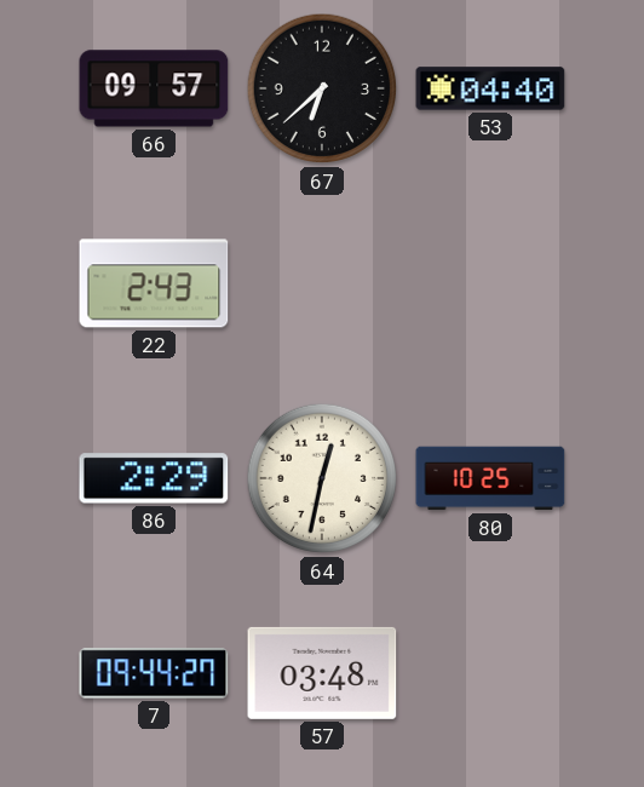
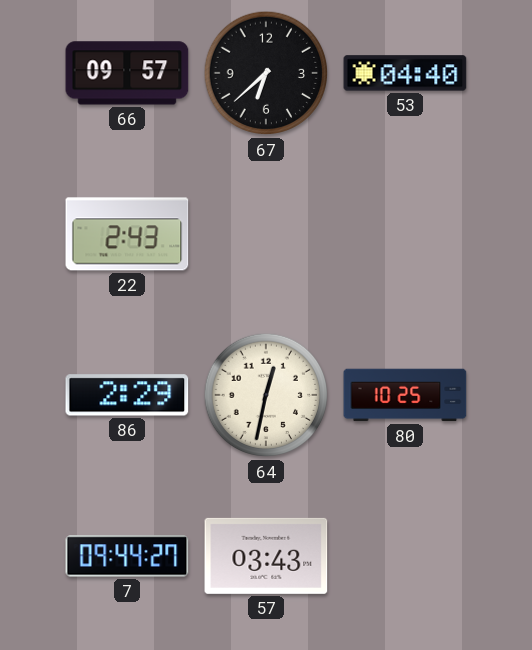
57: 03:48 -> 03:43
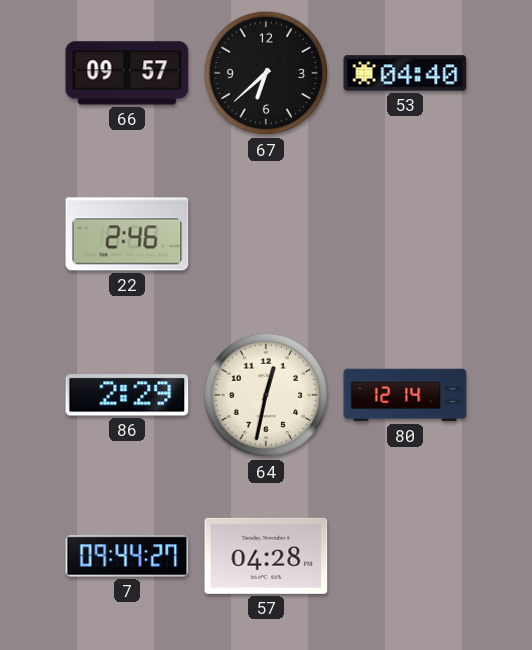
22: 2:43 -> 2:46
80: 10:25 -> 12:14
57: 03:43 -> 04:28
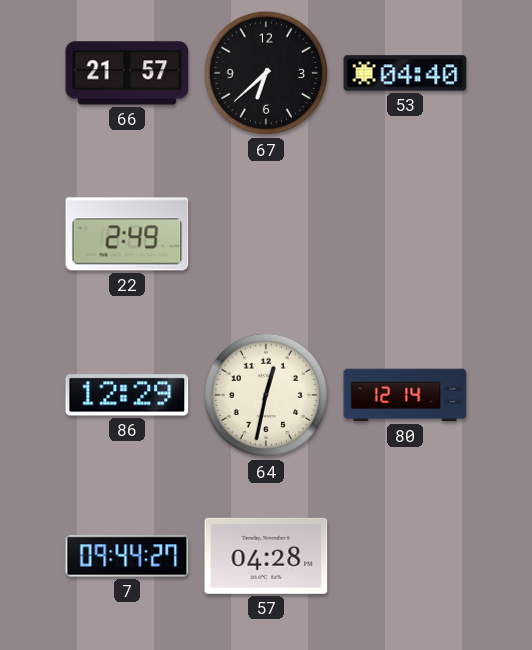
66: 09:57 -> 21:57
22: 2:46 -> 2:49
86: 2:29 -> 12:29
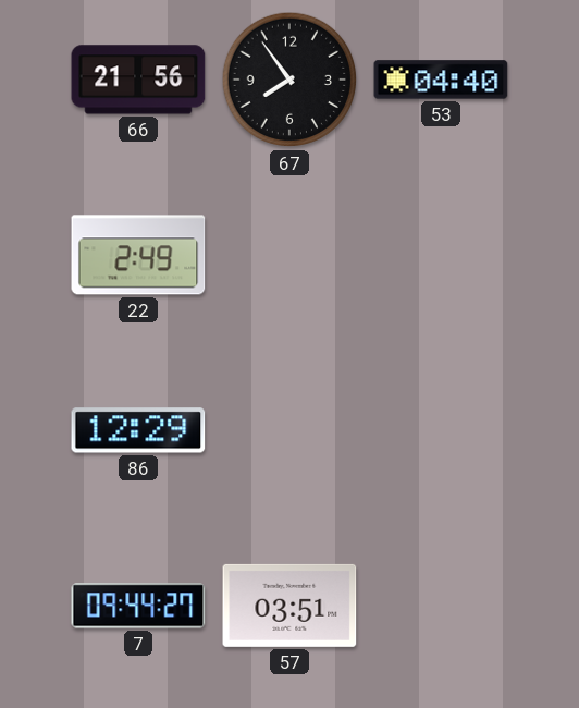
66: 21:57 -> 21:56
67: 6:38 -> 7:54
64: 12:32 -> none
80: 12:14 -> none
57: 04:28 -> 03:51
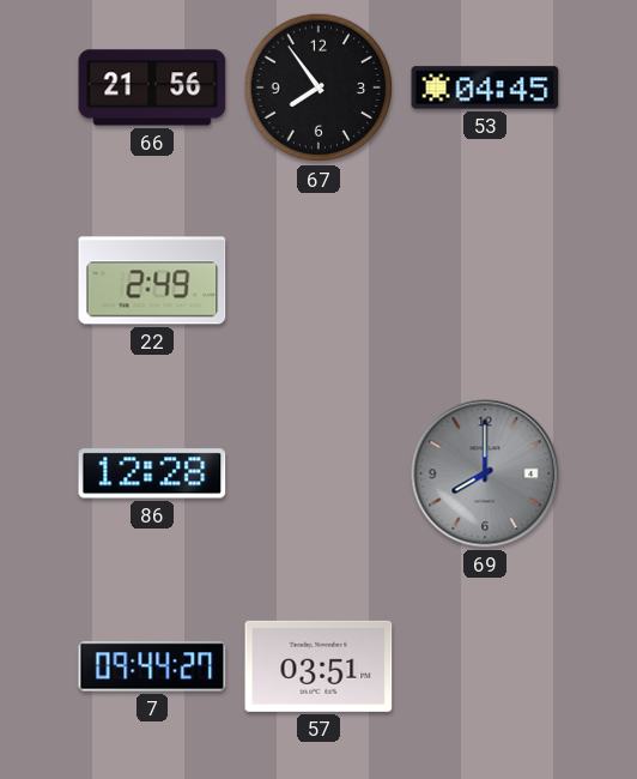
53: 04:40 -> 04:45
86: 12:29 -> 12:28
69: none -> 8:00
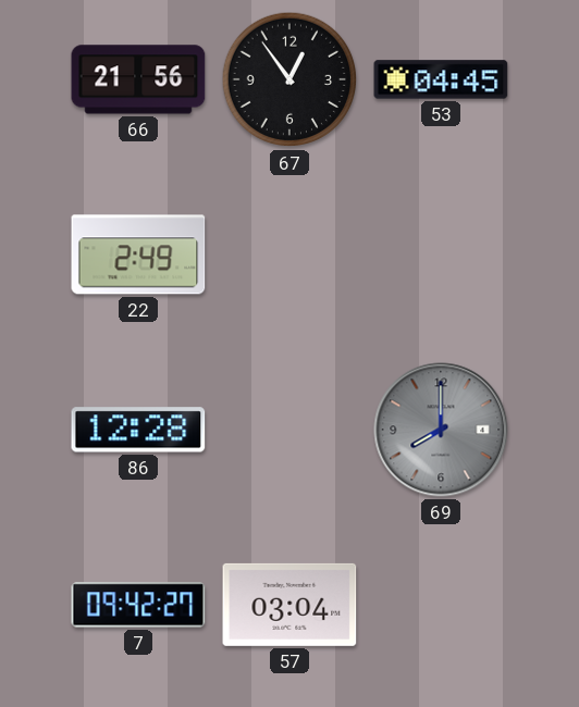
67: 7:54 -> 12:54
7: 09:44 -> 09:42
57: 03:51 -> 03:04
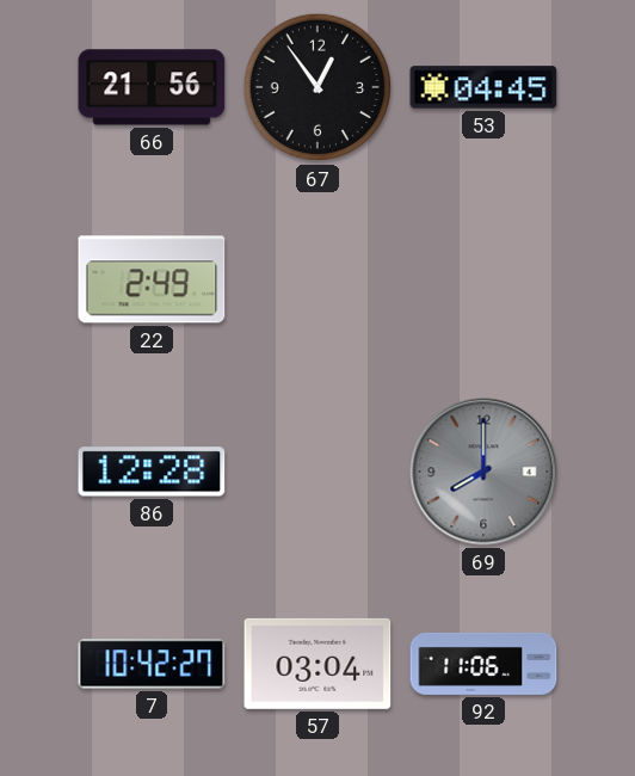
7: 09:42 -> 10:42
92: none -> 11:06
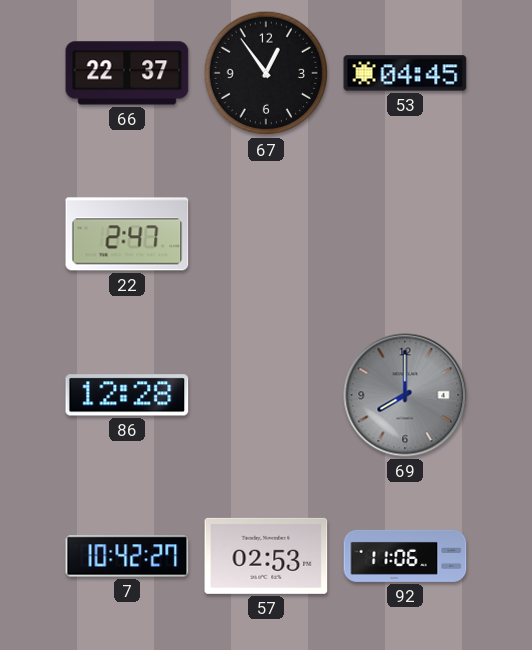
66: 21:56 -> 22:37
22: 2:49 -> 2:47
57: 03:04 -> 02:53
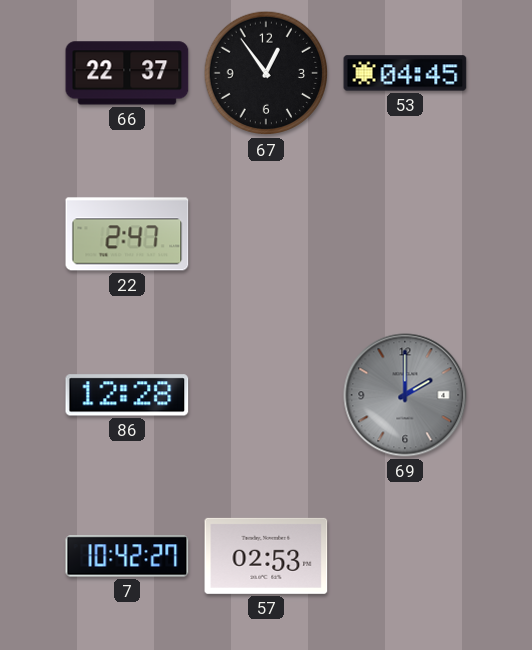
69: 8:00 -> 2:00
92: 11:06 -> none
